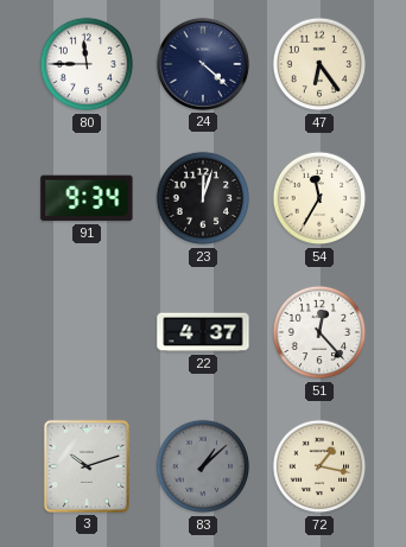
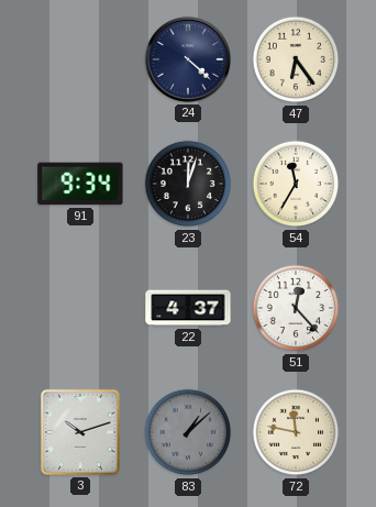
80: 11:45 -> none
72: 1:17 -> 11:47
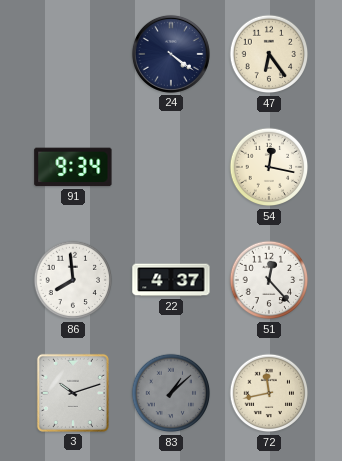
24: 4:22 -> 4:21
23: 12:03 -> none
54: 11:35 -> 12:17
86: none -> 7:59
72: 11:47 -> 11:43
